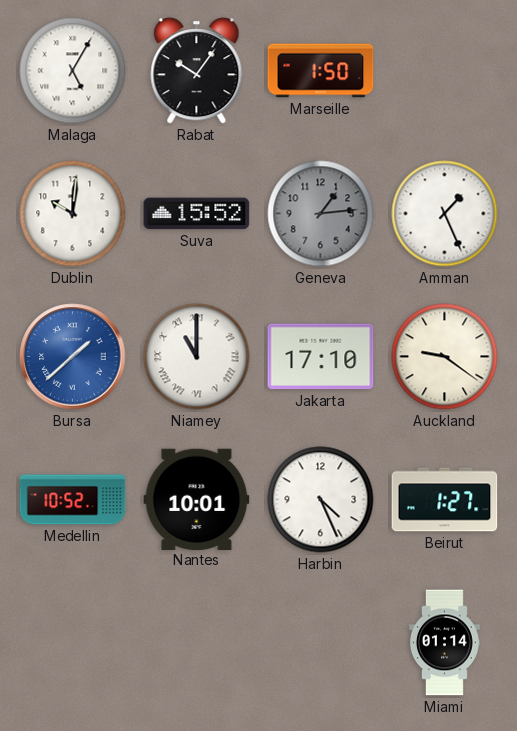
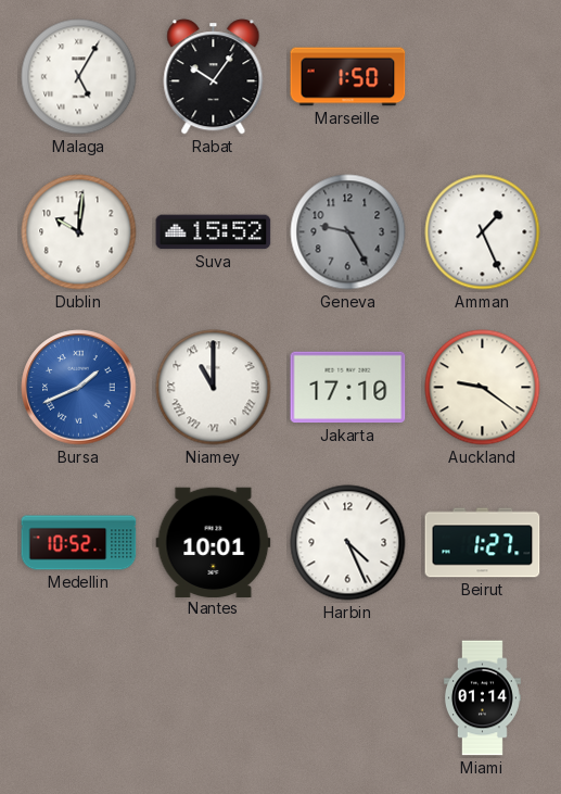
Geneva: 1:14 -> 9:25
Bursa: 1:38 -> 1:41
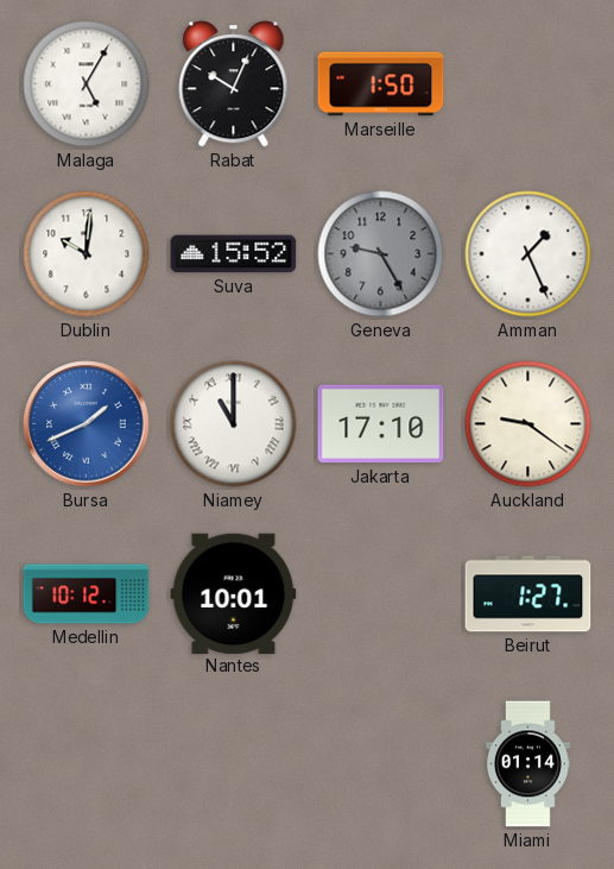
Rabat: 10:06 -> 10:04
Medellin: 10:52 -> 10:12
Harbin: 4:26 -> none
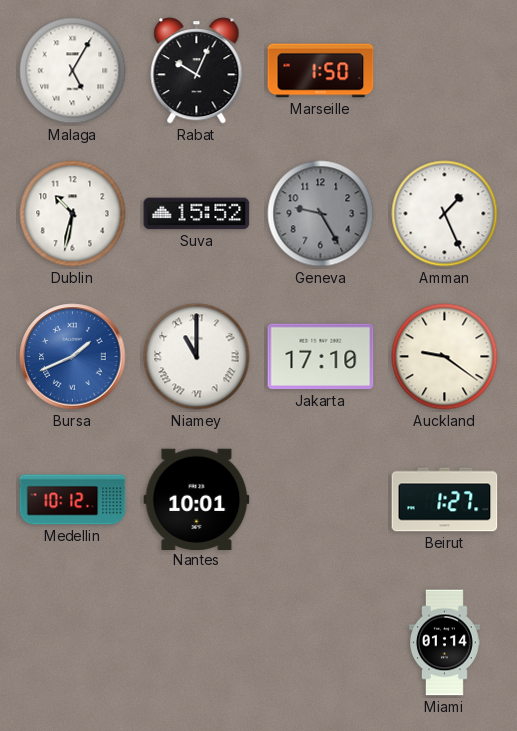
Dublin: 10:01 -> 10:32
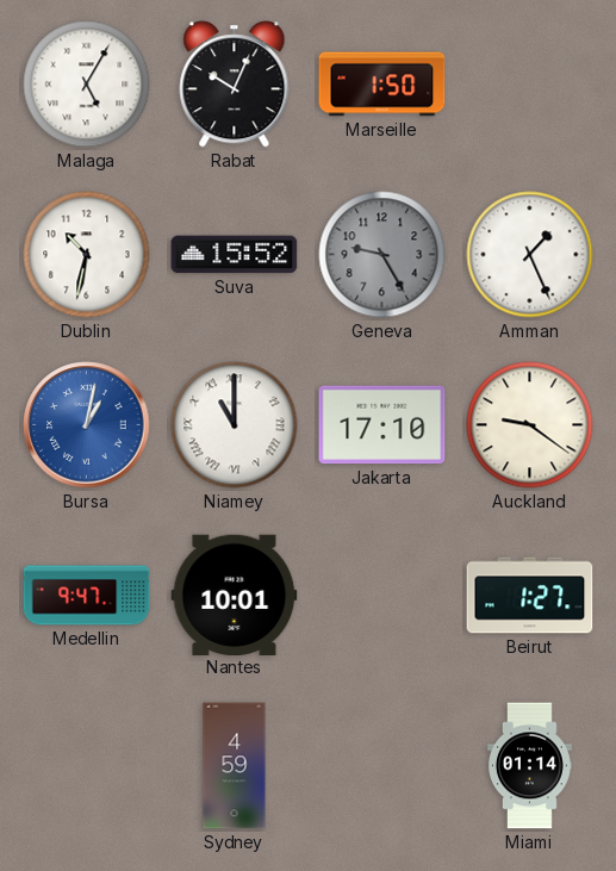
Bursa: 1:41 -> 1:02
Medellin: 10:12 -> 9:47
Sydney: none -> 4:59
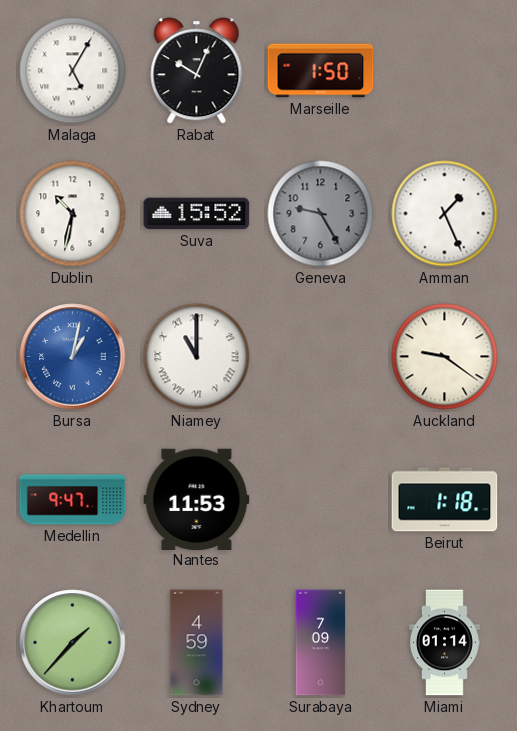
Jakarta: 17:10 -> none
Nantes: 10:01 -> 11:53
Beirut: 1:27 -> 1:18
Khartoum: none -> 1:37
Surabaya: none -> 7:09
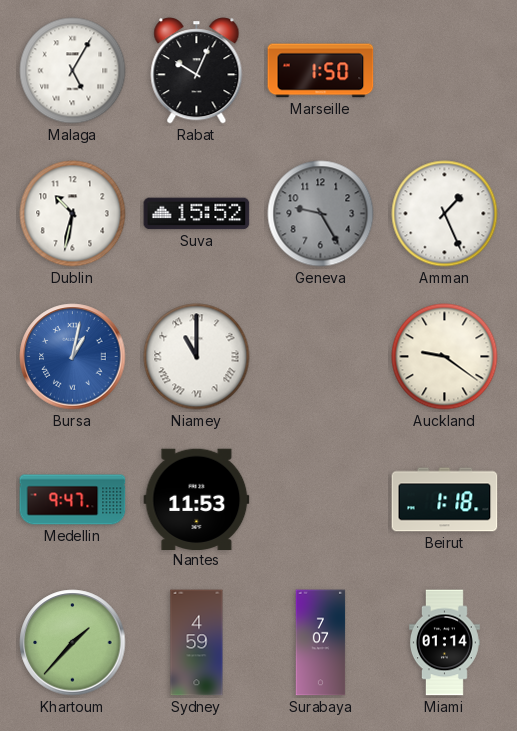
Surabaya: 7:09 -> 7:07
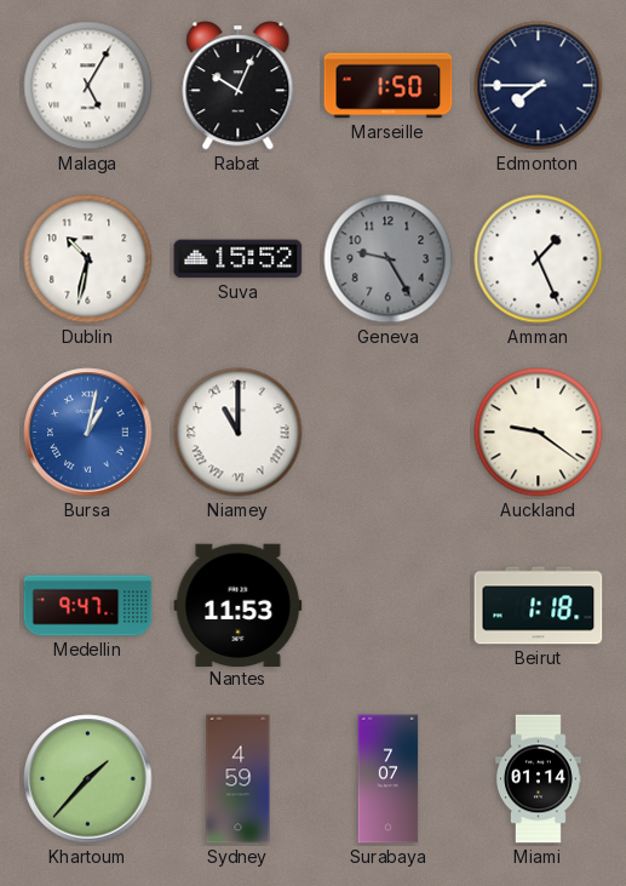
Edmonton: none -> 7:45
